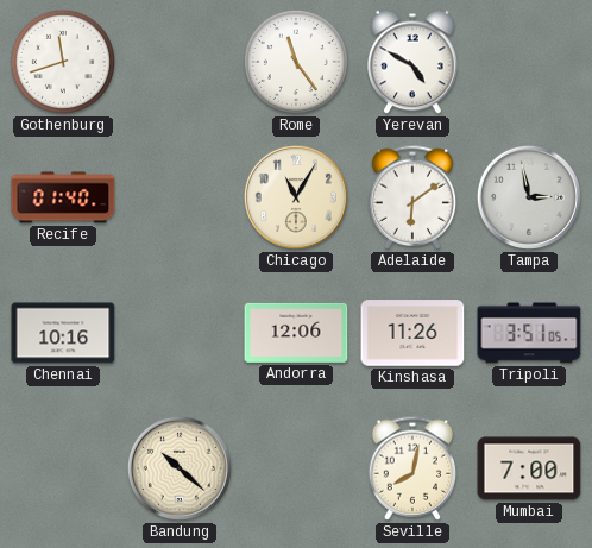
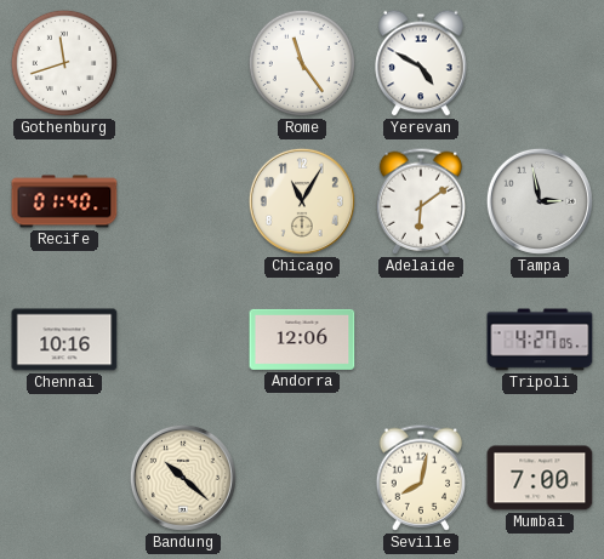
Kinshasa: 11:26 -> none
Tripoli: 3:51 -> 4:27
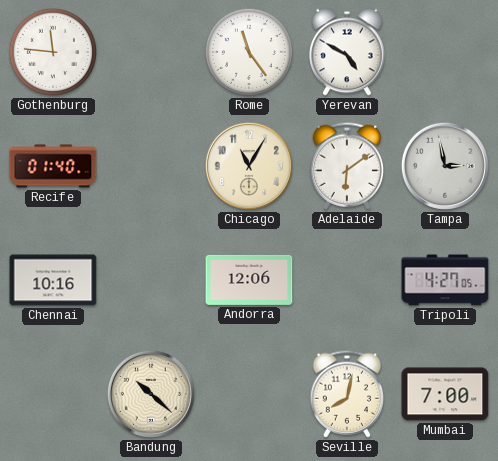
Gothenburg: 11:42 -> 11:46
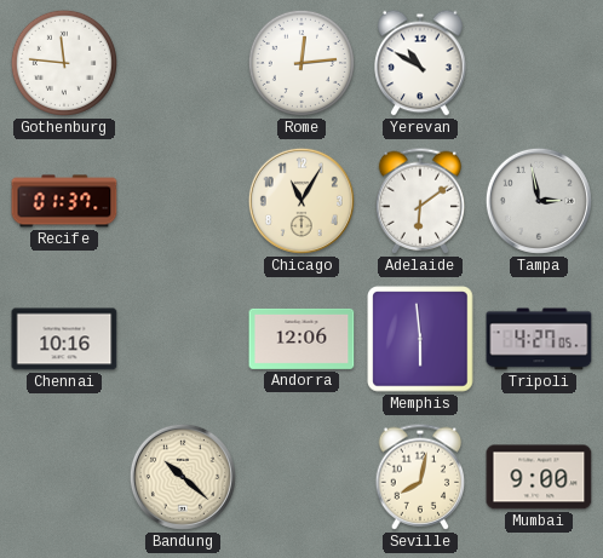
Rome: 11:24 -> 12:14
Yerevan: 4:50 -> 10:50
Recife: 01:40 -> 01:37
Memphis: none -> 5:59
Mumbai: 7:00 -> 9:00
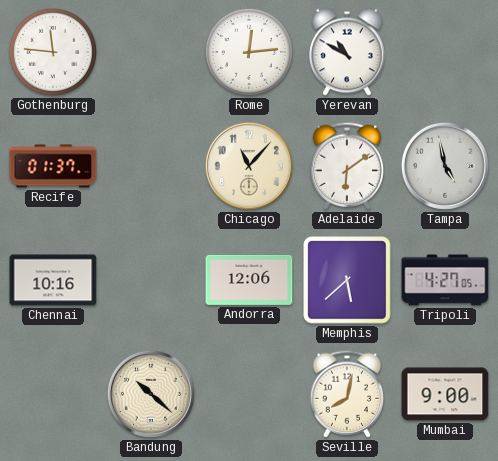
Chicago: 11:05 -> 11:07
Tampa: 2:58 -> 4:58
Memphis: 5:59 -> 5:38
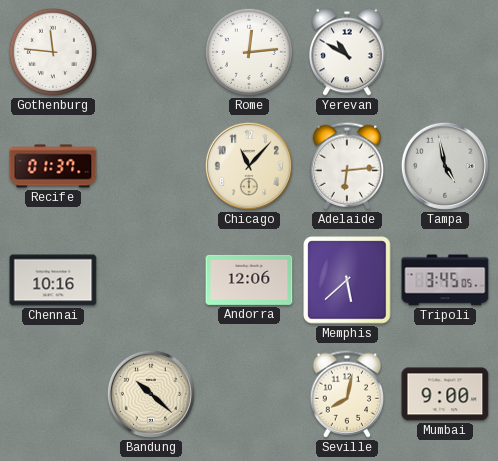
Adelaide: 6:09 -> 6:14
Tripoli: 4:27 -> 3:45
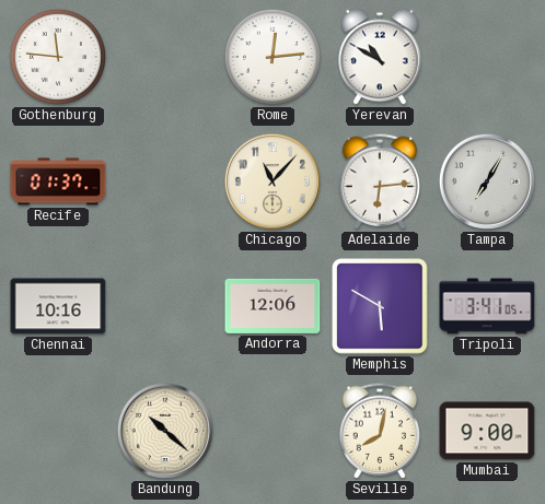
Tampa: 4:58 -> 7:05
Memphis: 5:38 -> 5:50
Tripoli: 3:45 -> 3:41
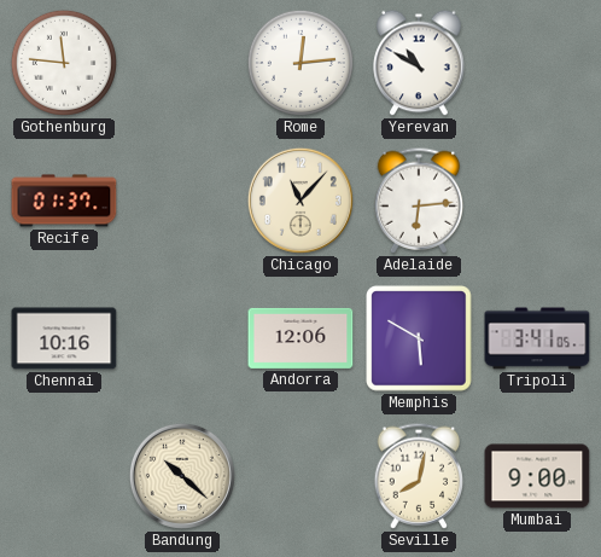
Tampa: 7:05 -> none
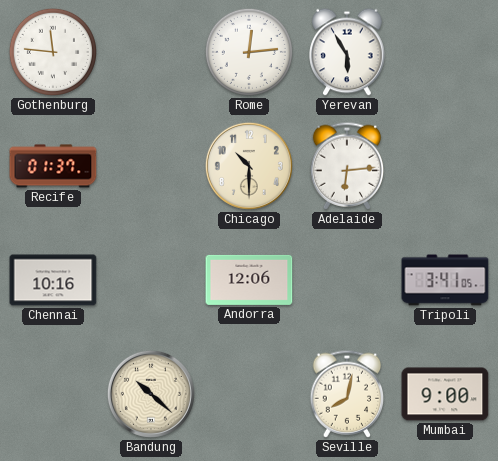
Yerevan: 10:50 -> 5:55
Chicago: 11:07 -> 10:30
Memphis: 5:50 -> none
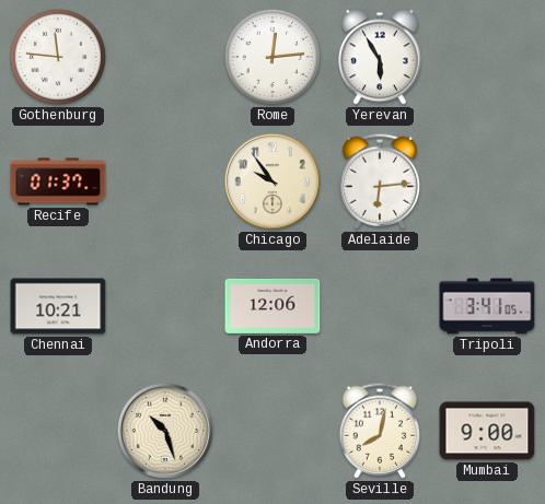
Chicago: 10:30 -> 9:54
Chennai: 10:16 -> 10:21
Bandung: 10:22 -> 10:27
